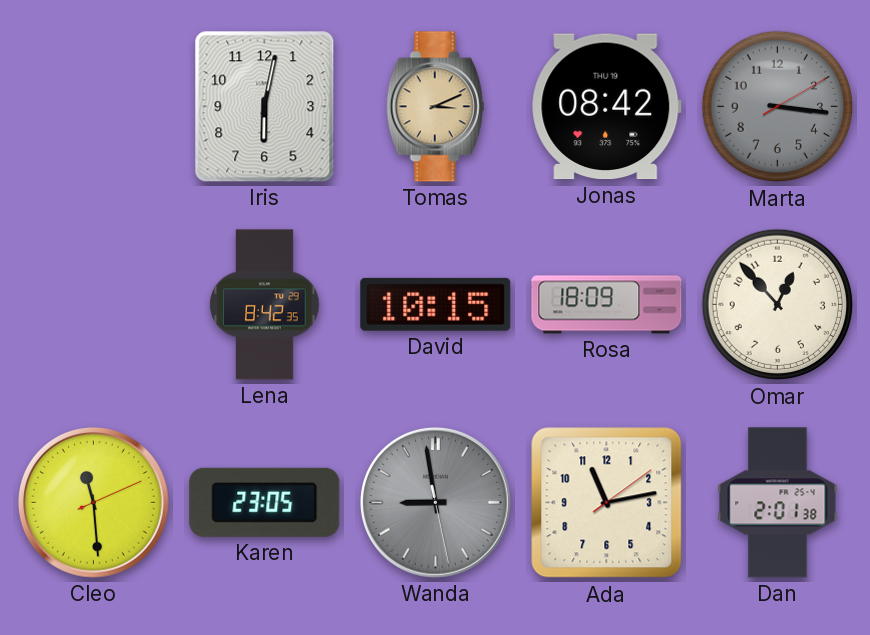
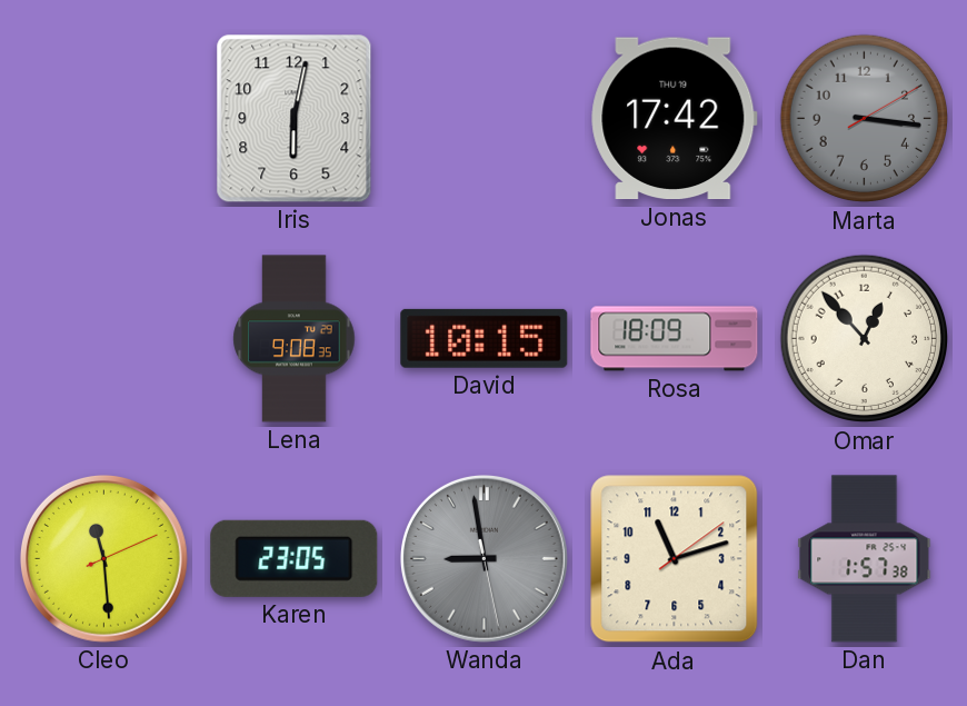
Tomas: 3:11 -> none
Jonas: 08:42 -> 17:42
Lena: 8:42 -> 9:08
Ada: 11:13 -> 11:12
Dan: 2:01 -> 1:57
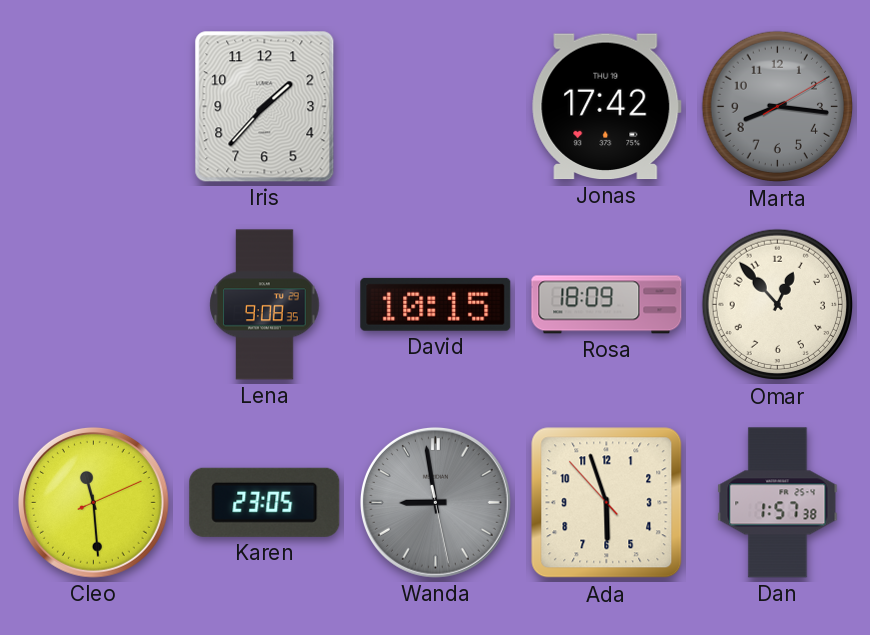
Iris: 6:02 -> 1:37
Marta: 3:16 -> 8:16
Ada: 11:12 -> 5:56
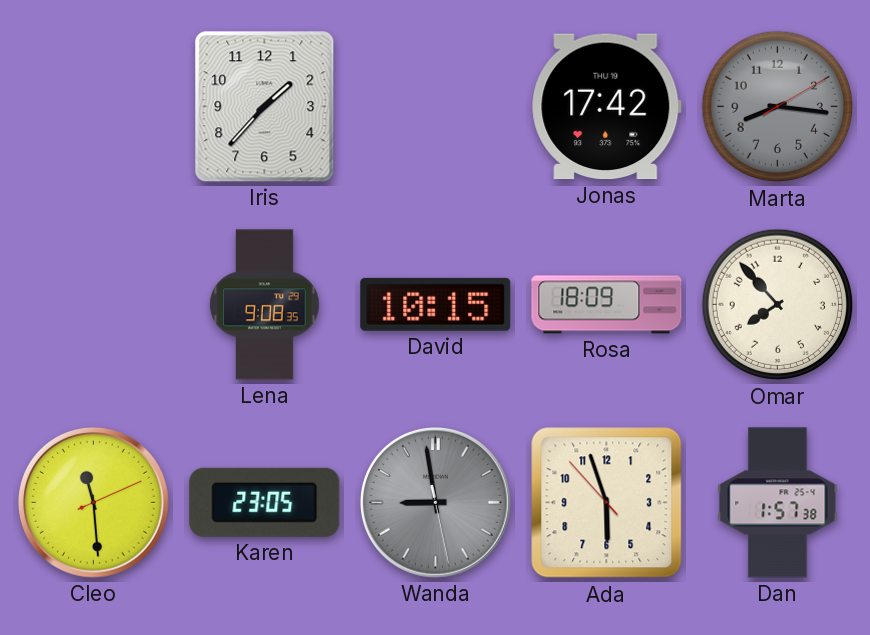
Omar: 12:53 -> 7:53
